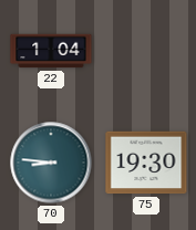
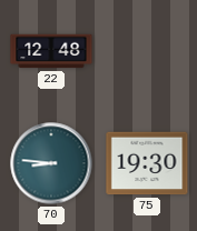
22: 1:04 -> 12:48
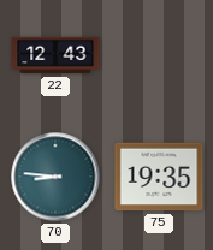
22: 12:48 -> 12:43
75: 19:30 -> 19:35
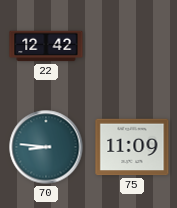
22: 12:43 -> 12:42
75: 19:35 -> 11:09
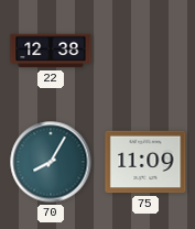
22: 12:42 -> 12:38
70: 8:46 -> 8:05
